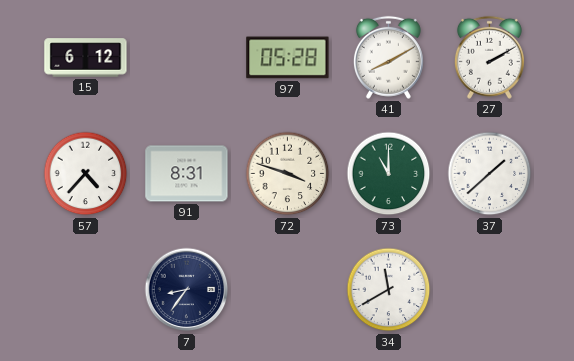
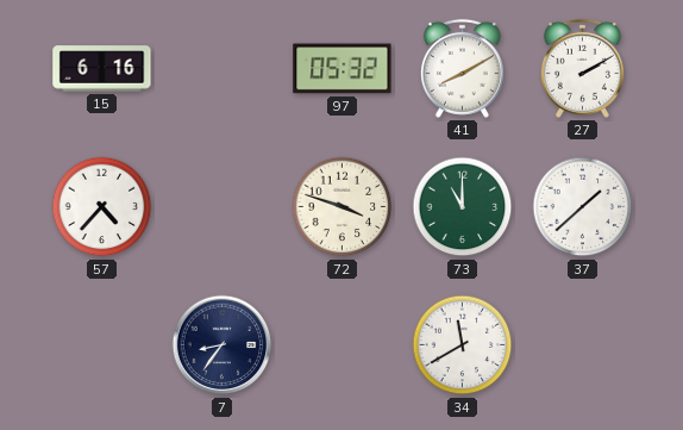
15: 6:12 -> 6:16
97: 05:28 -> 05:32
91: 8:31 -> none
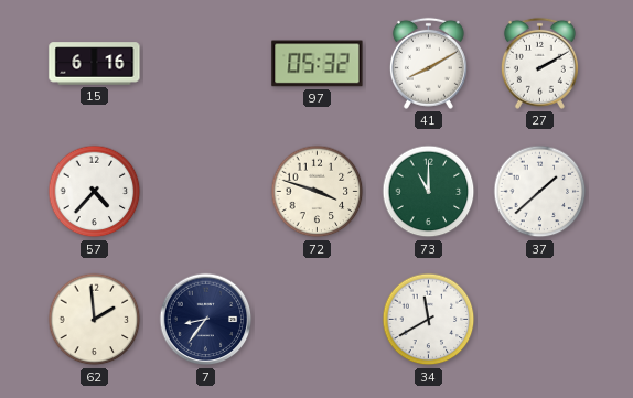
62: none -> 1:59
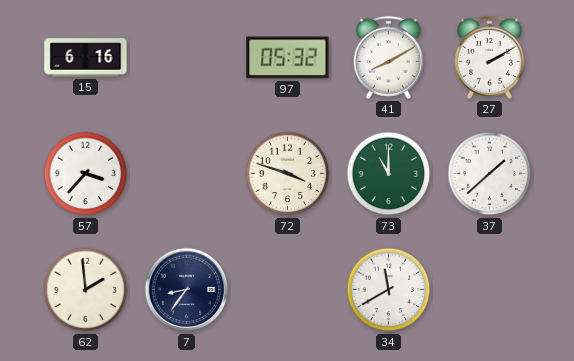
57: 4:37 -> 3:37
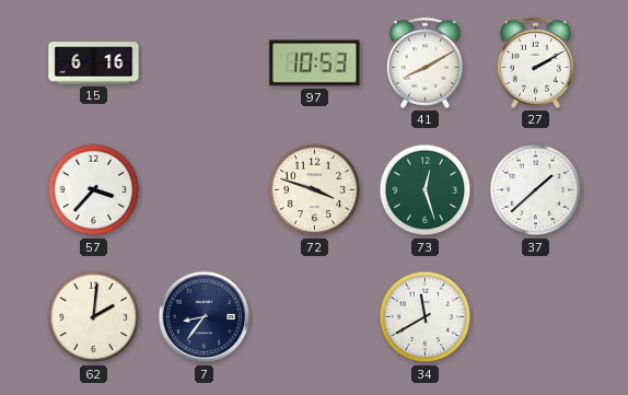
97: 05:32 -> 10:53
73: 11:00 -> 12:27
62: 1:59 -> 2:01
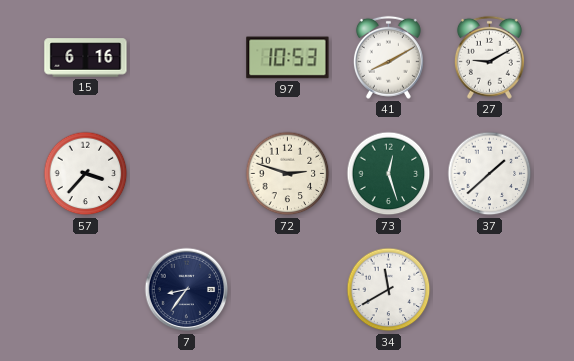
27: 2:10 -> 9:10
72: 3:48 -> 2:48
62: 2:01 -> none
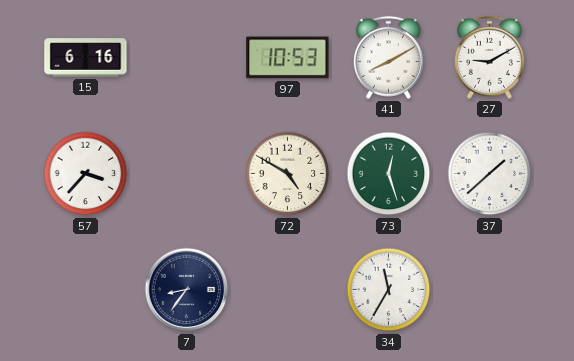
72: 2:48 -> 4:50
34: 11:40 -> 11:35
